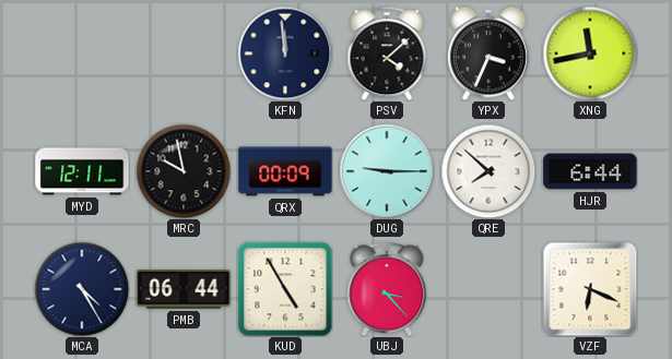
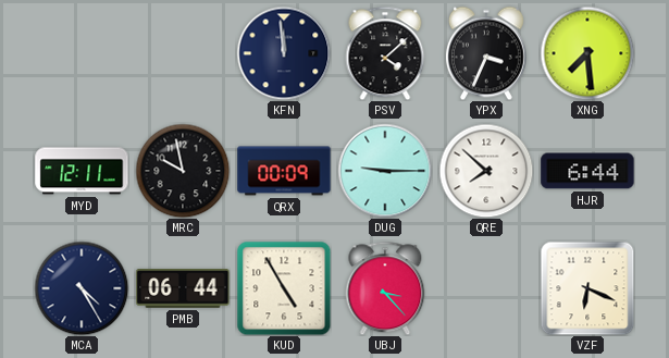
XNG: 11:43 -> 7:29
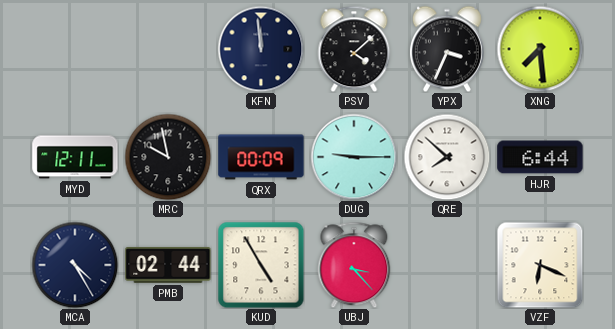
PMB: 06:44 -> 02:44
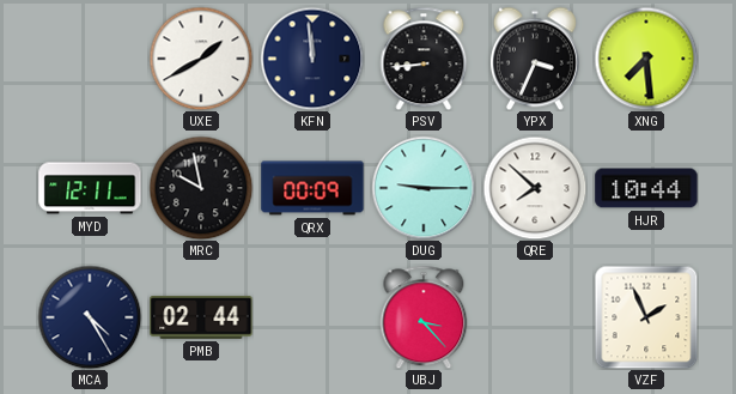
UXE: none -> 1:40
PSV: 4:08 -> 8:44
HJR: 6:44 -> 10:44
KUD: 4:55 -> none
VZF: 6:19 -> 1:56
